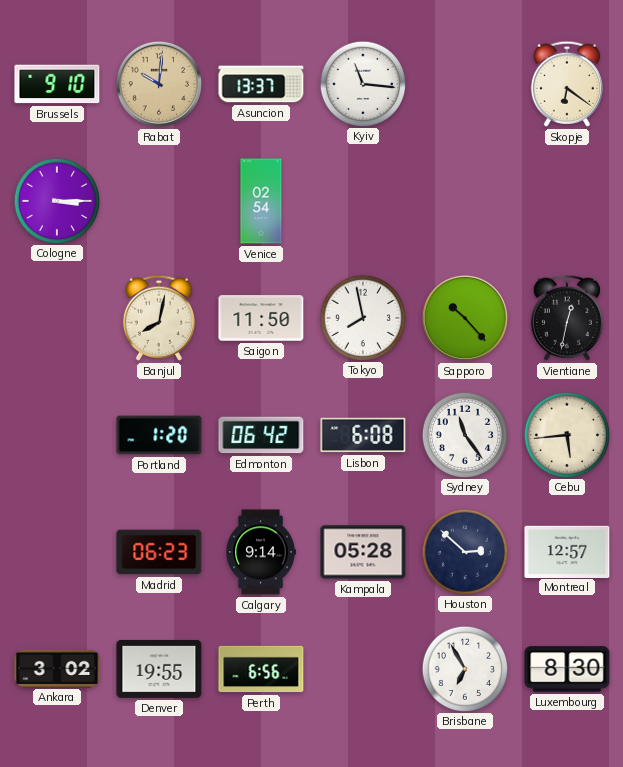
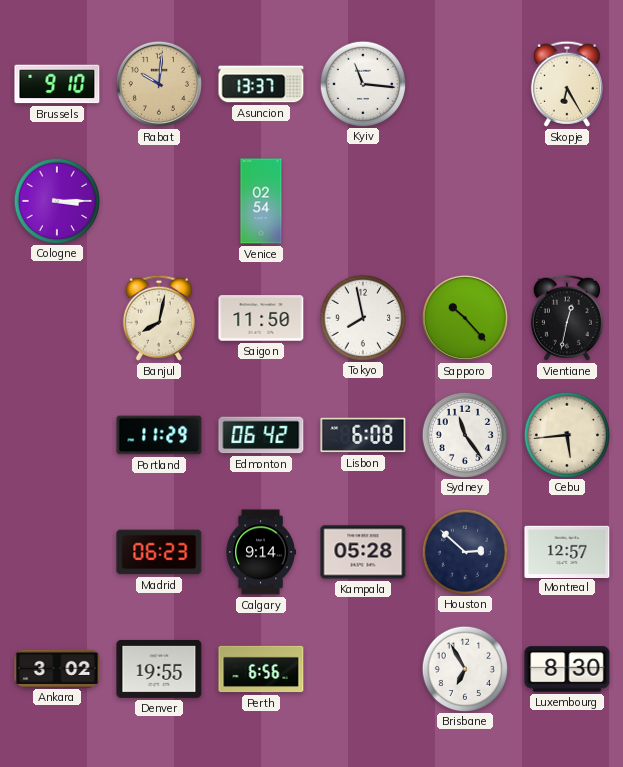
Skopje: 6:21 -> 6:25
Portland: 1:20 -> 11:29
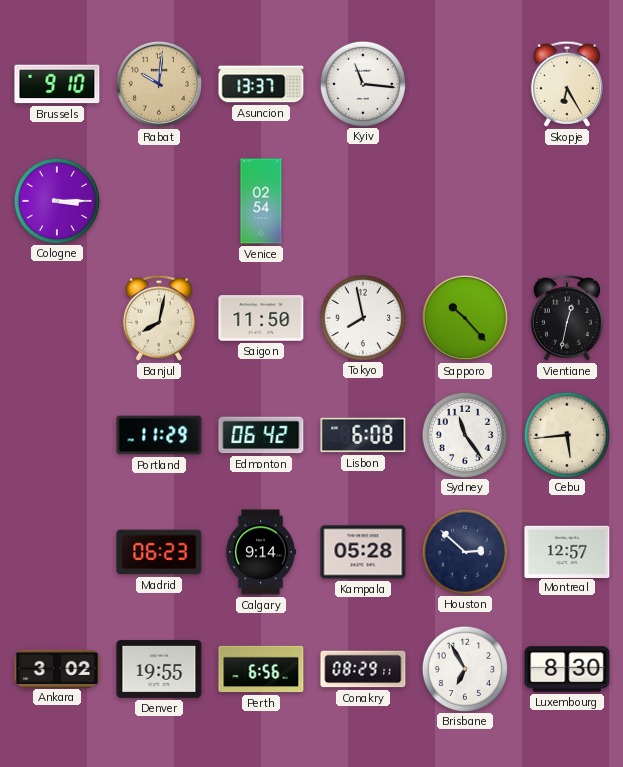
Conakry: none -> 08:29
